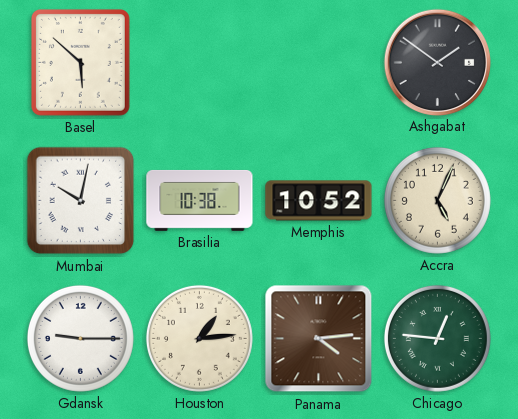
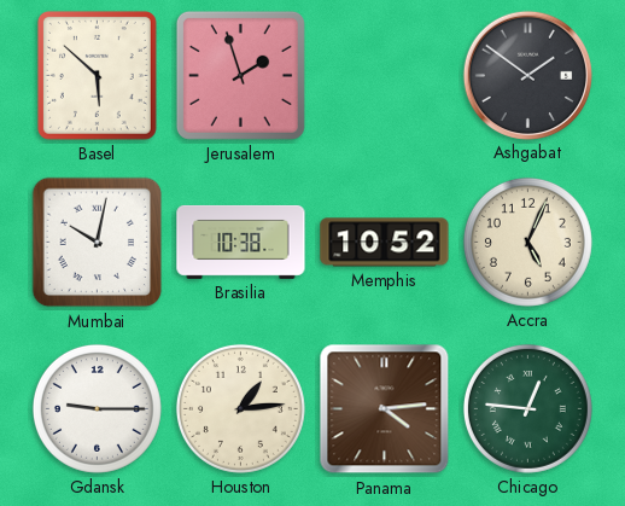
Jerusalem: none -> 1:57
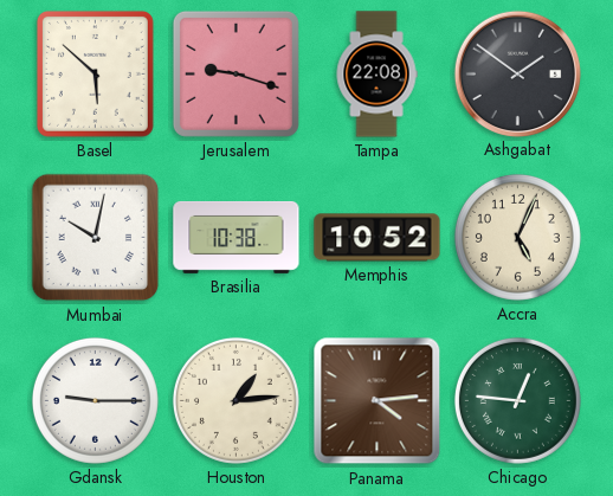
Jerusalem: 1:57 -> 9:18
Tampa: none -> 22:08
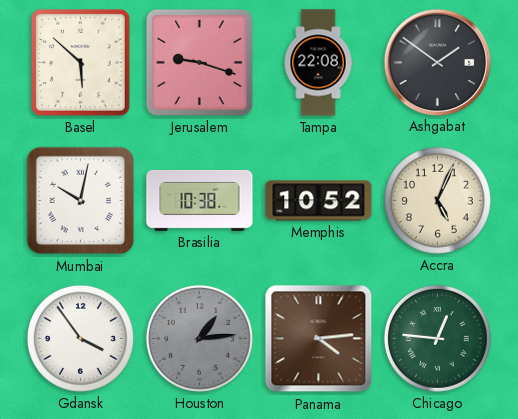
Gdansk: 9:15 -> 3:54
Houston dial: cream -> grey
